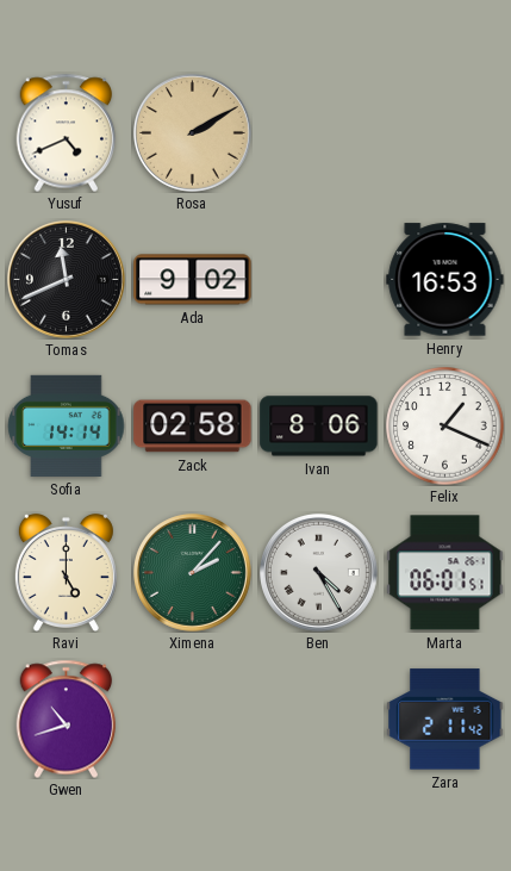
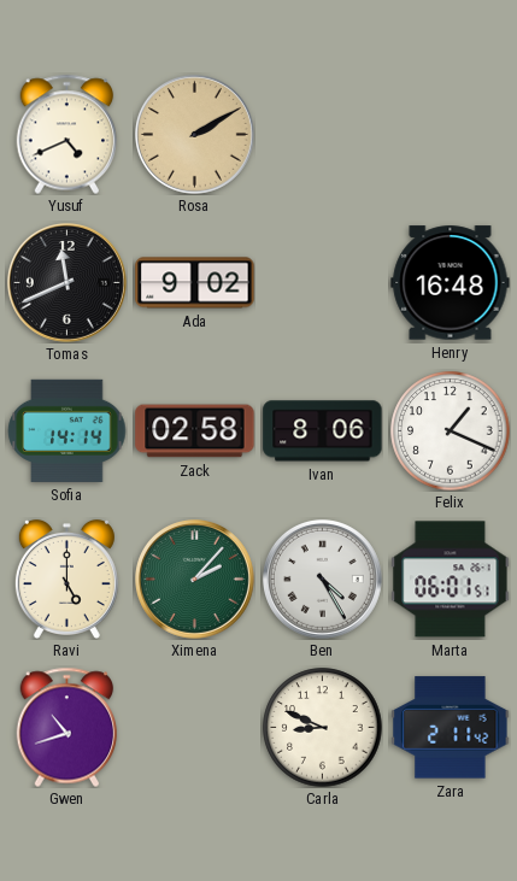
Henry: 16:53 -> 16:48
Carla: none -> 8:49
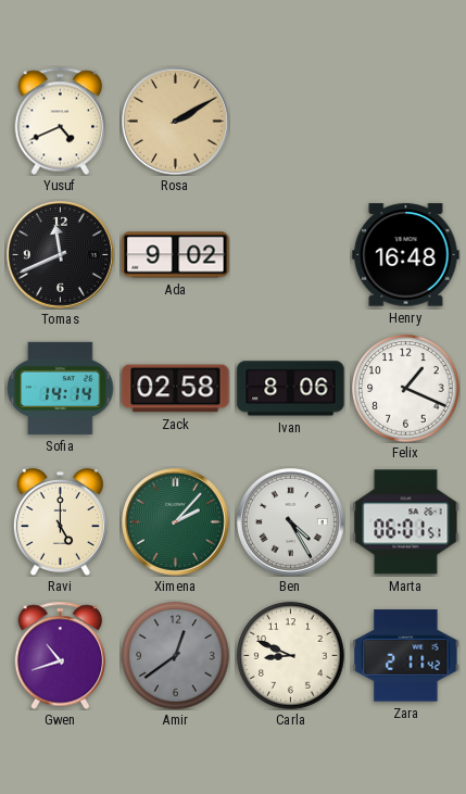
Amir: none -> 12:39
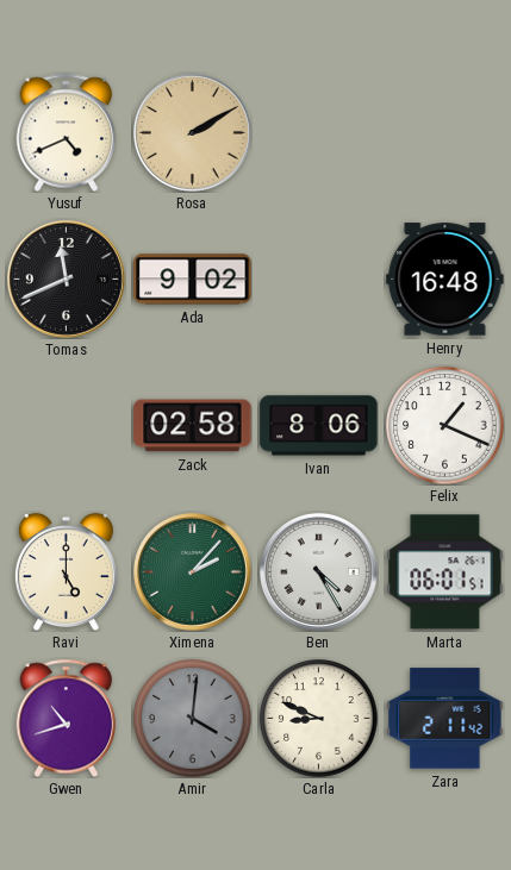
Sofia: 14:14 -> none
Amir: 12:39 -> 4:01
